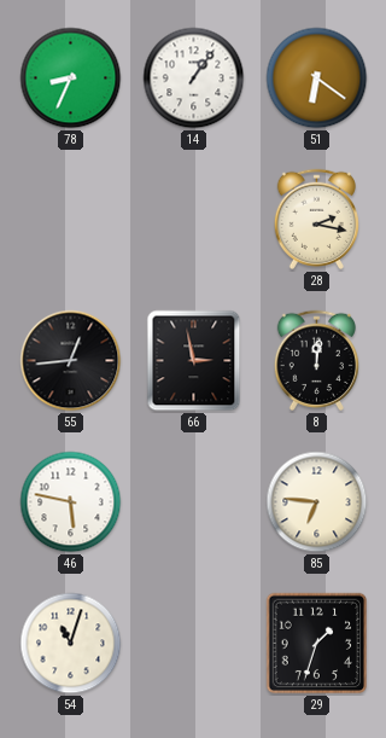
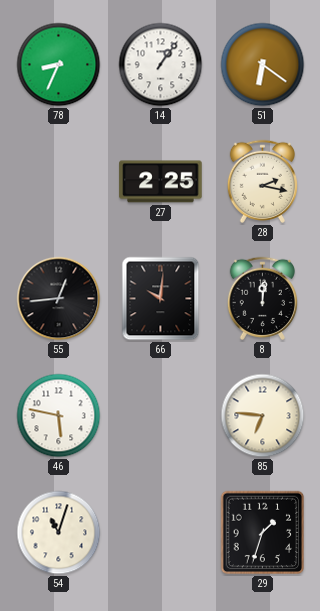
27: none -> 2:25
66: 2:58 -> 10:01
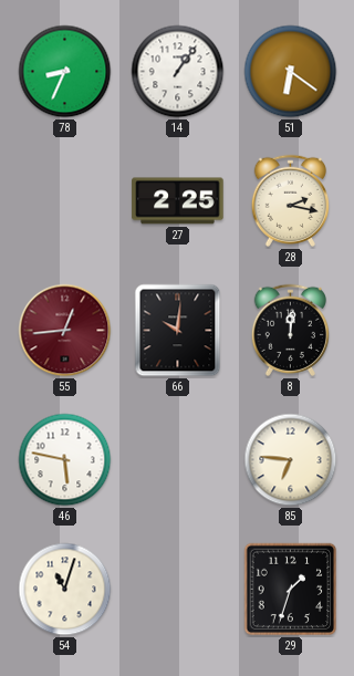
55 dial: black -> burgundy
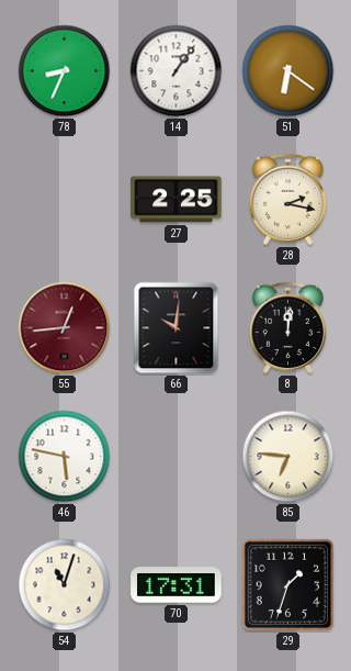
70: none -> 17:31
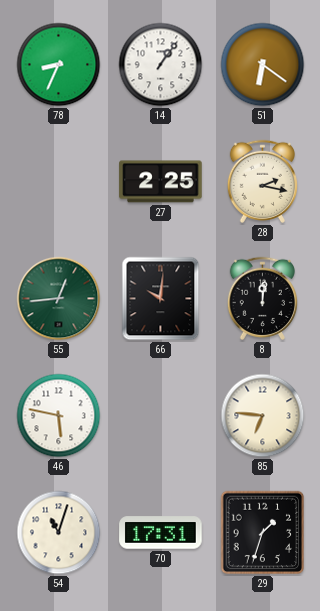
55 dial: burgundy -> green
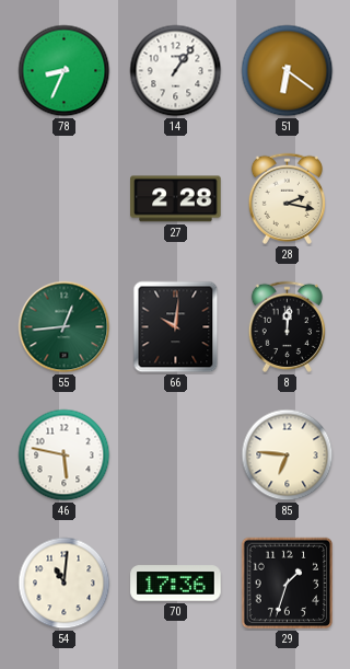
27: 2:25 -> 2:28
54: 11:03 -> 11:01
70: 17:31 -> 17:36
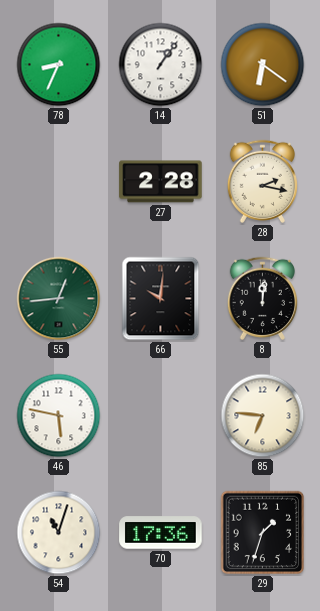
54: 11:01 -> 11:03
